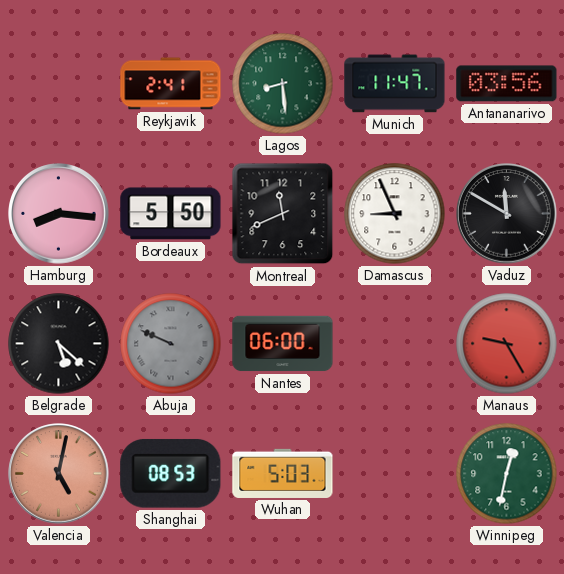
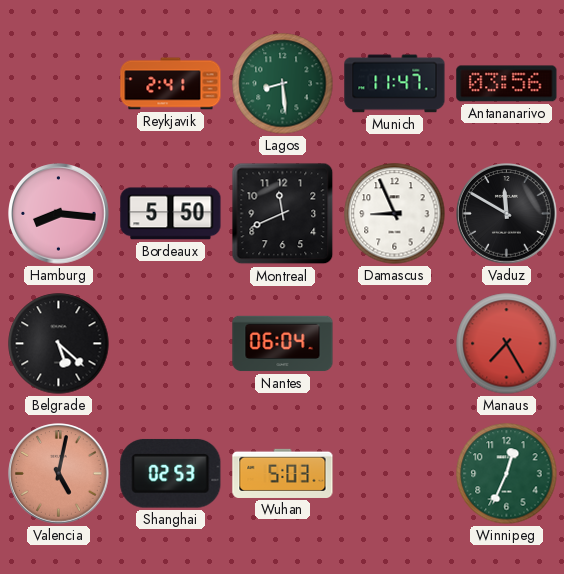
Abuja: 9:49 -> none
Nantes: 06:00 -> 06:04
Manaus: 9:25 -> 7:25
Shanghai: 08:53 -> 02:53
Winnipeg: 12:32 -> 12:34
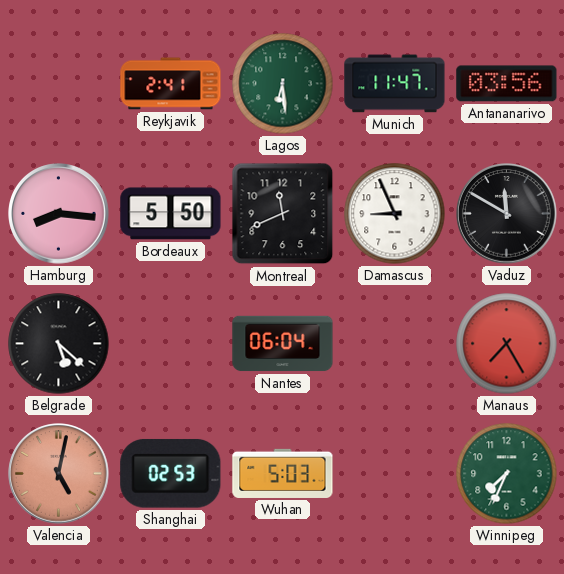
Lagos: 8:29 -> 6:29
Winnipeg: 12:34 -> 7:34
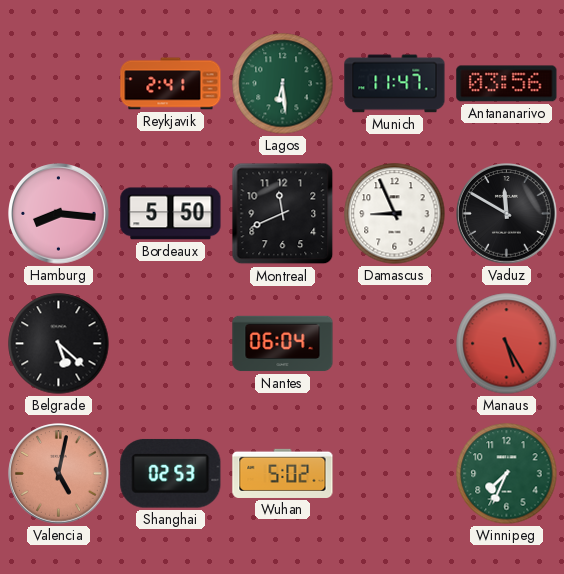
Manaus: 7:25 -> 5:25
Wuhan: 5:03 -> 5:02
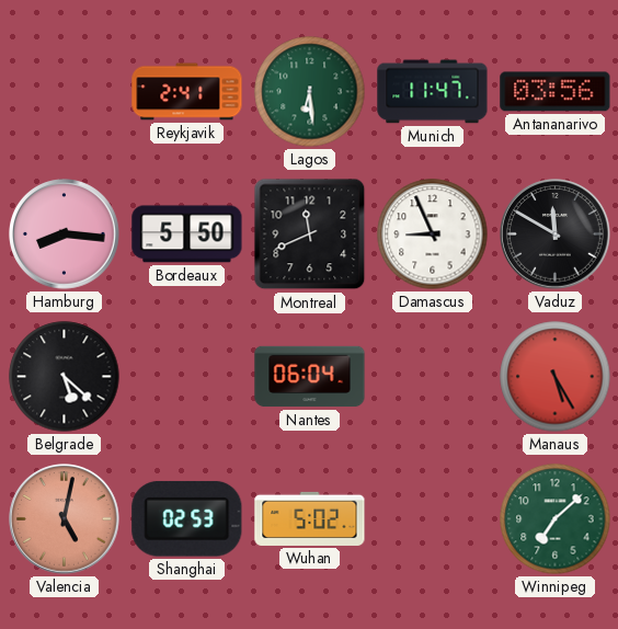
Winnipeg: 7:34 -> 7:08
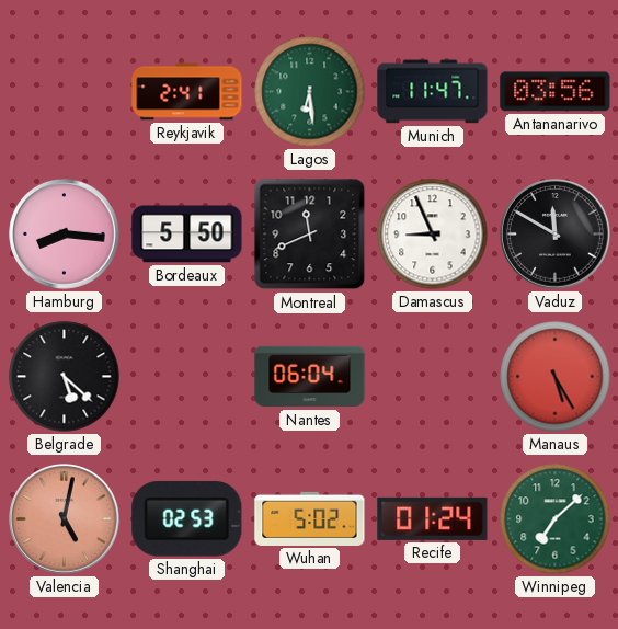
Recife: none -> 01:24
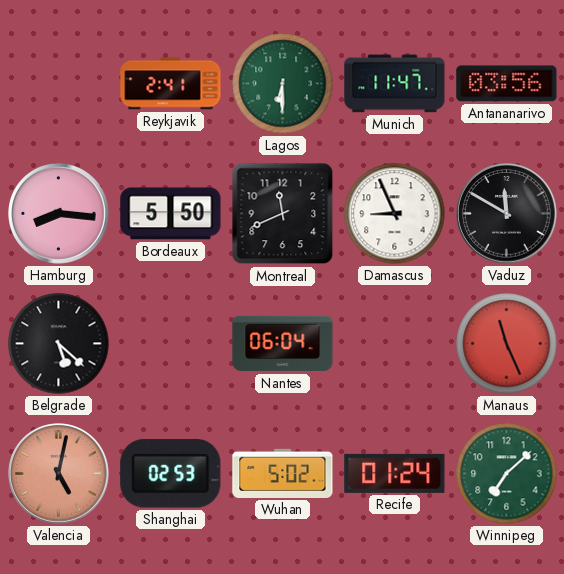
Lagos: 6:29 -> 6:30
Manaus: 5:25 -> 11:26
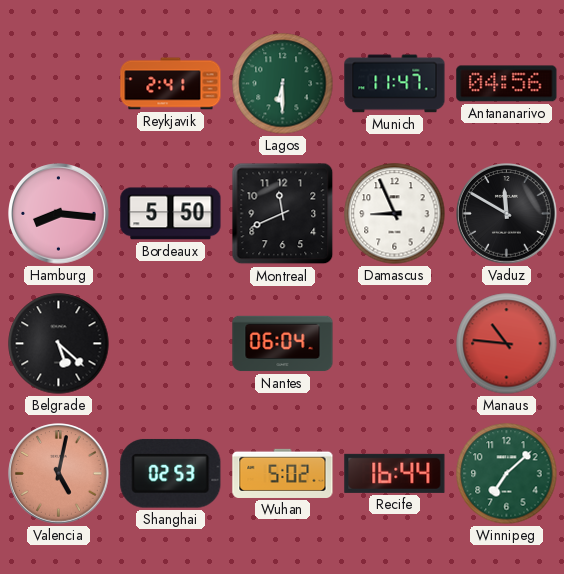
Antananarivo: 03:56 -> 04:56
Manaus: 11:26 -> 10:46
Recife: 01:24 -> 16:44
